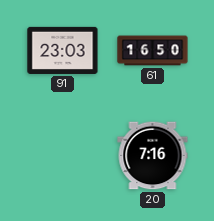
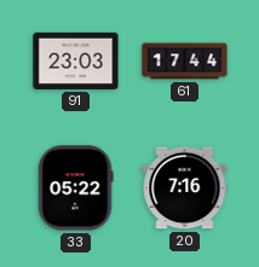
61: 16:50 -> 17:44
33: none -> 05:22
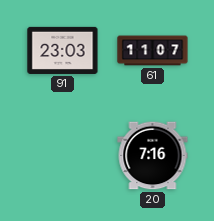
61: 17:44 -> 11:07
33: 05:22 -> none
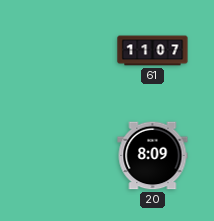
91: 23:03 -> none
20: 7:16 -> 8:09
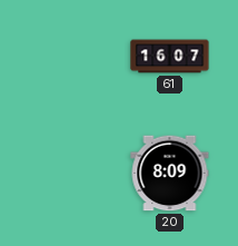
61: 11:07 -> 16:07
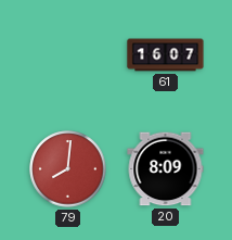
79: none -> 8:01
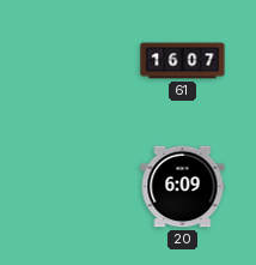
79: 8:01 -> none
20: 8:09 -> 6:09
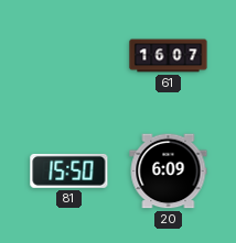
81: none -> 15:50
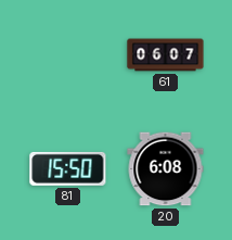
61: 16:07 -> 06:07
20: 6:09 -> 6:08
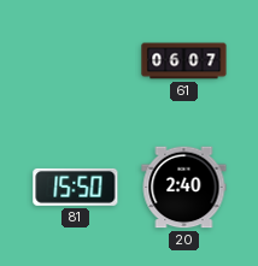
20: 6:08 -> 2:40
